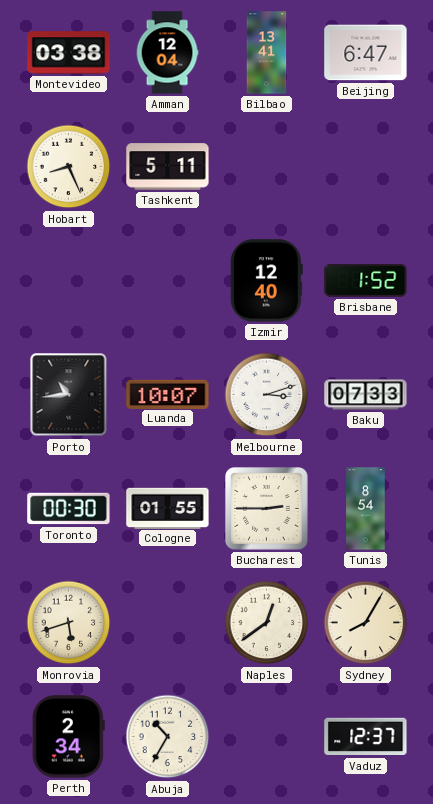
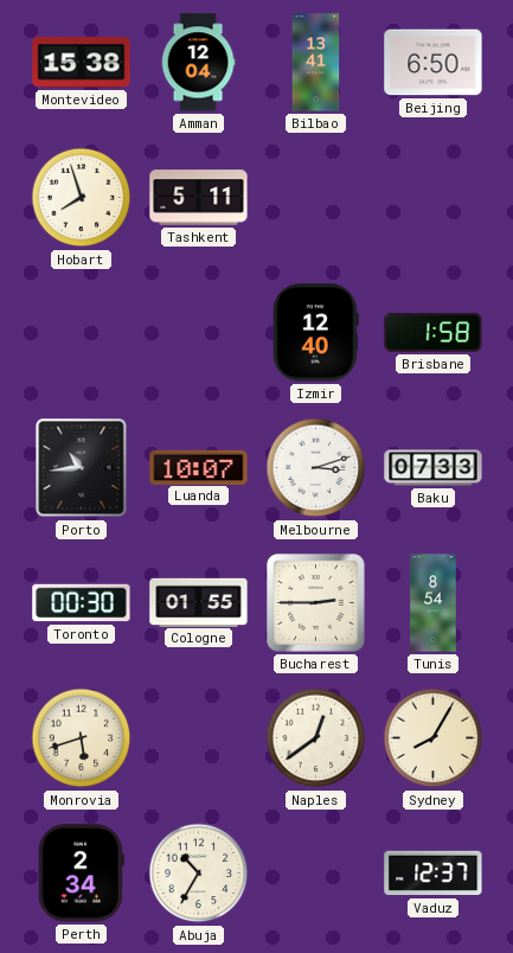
Montevideo: 03:38 -> 15:38
Beijing: 6:47 -> 6:50
Hobart: 8:26 -> 7:57
Brisbane: 1:52 -> 1:58
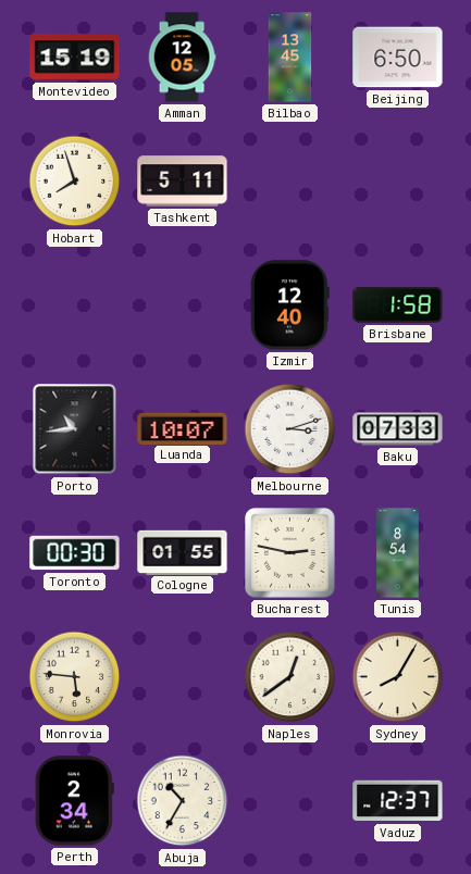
Montevideo: 15:38 -> 15:19
Amman: 12:04 -> 12:05
Bilbao: 13:41 -> 13:45
Bucharest: 2:45 -> 2:47
Monrovia: 5:42 -> 5:46
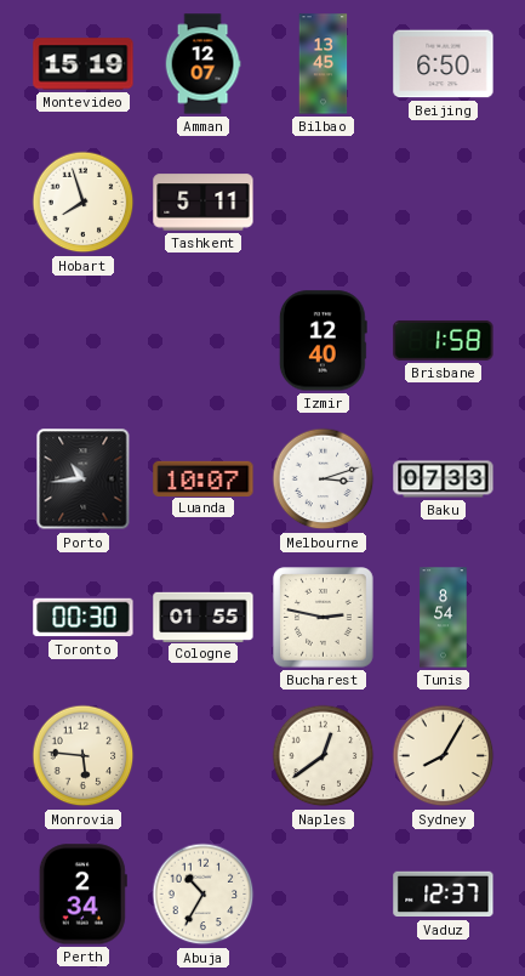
Amman: 12:05 -> 12:07
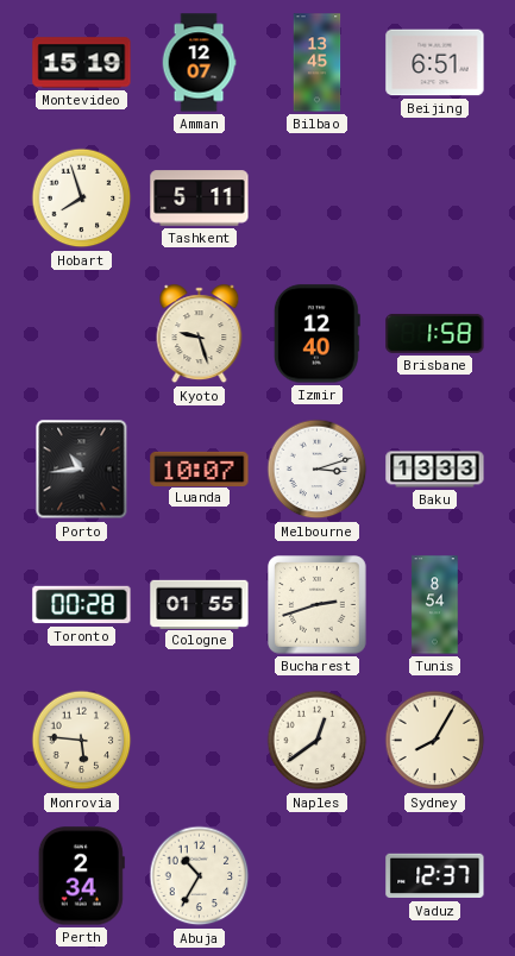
Beijing: 6:50 -> 6:51
Kyoto: none -> 9:27
Baku: 07:33 -> 13:33
Toronto: 00:30 -> 00:28
Bucharest: 2:47 -> 2:42
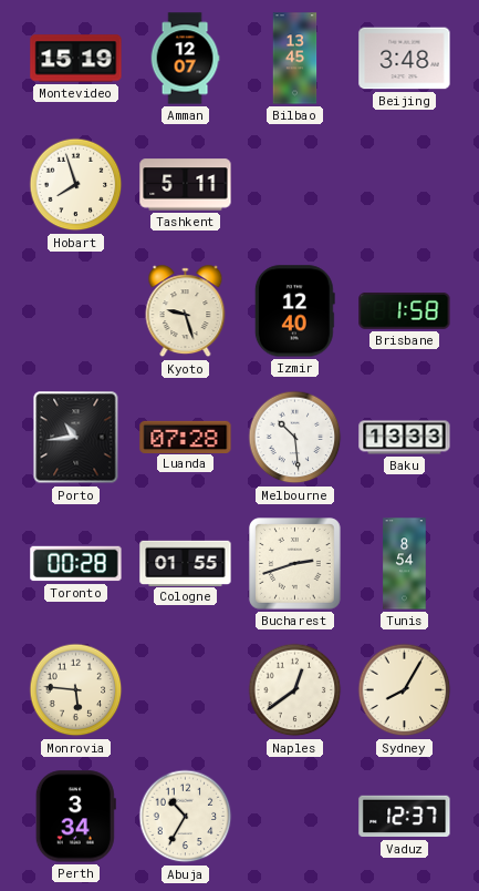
Beijing: 6:51 -> 3:48
Luanda: 10:07 -> 07:28
Melbourne: 3:12 -> 10:29
Perth: 2:34 -> 3:34
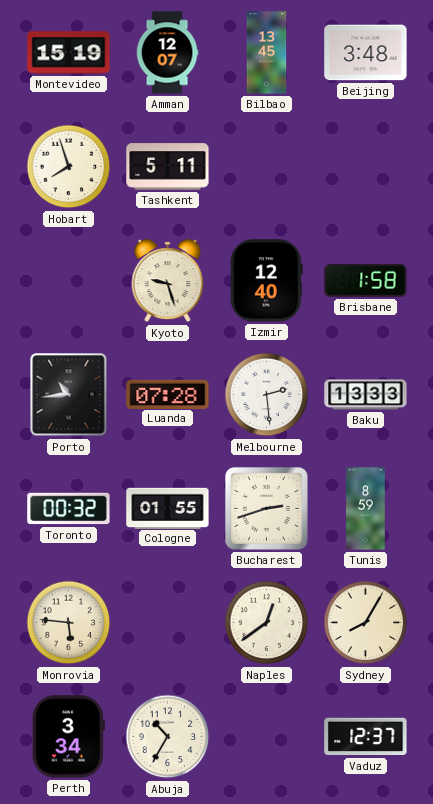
Melbourne: 10:29 -> 2:29
Toronto: 00:28 -> 00:32
Tunis: 8:54 -> 8:59
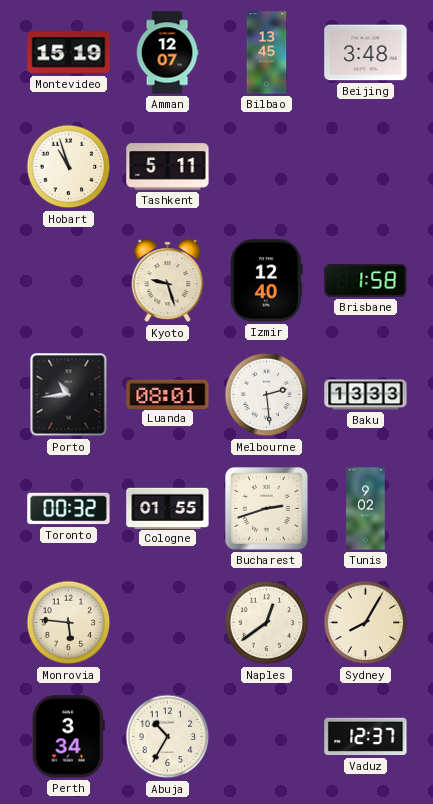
Hobart: 7:57 -> 10:57
Luanda: 07:28 -> 08:01
Tunis: 8:59 -> 9:02
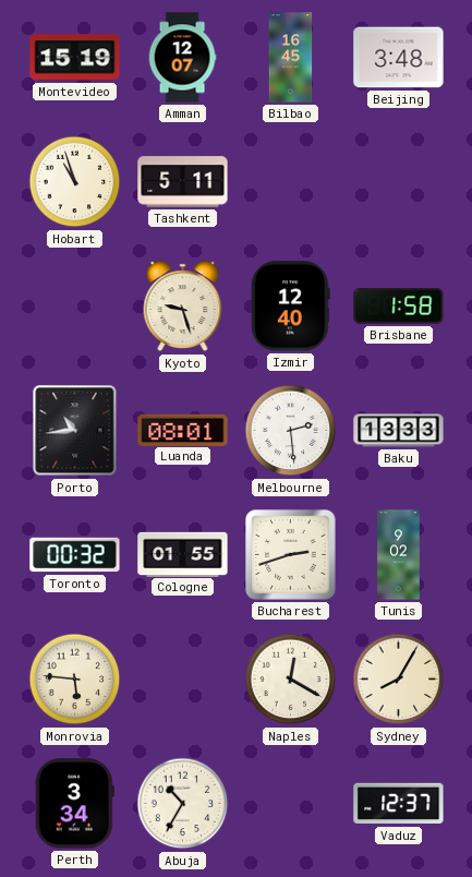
Bilbao: 13:45 -> 16:45
Naples: 12:39 -> 12:20
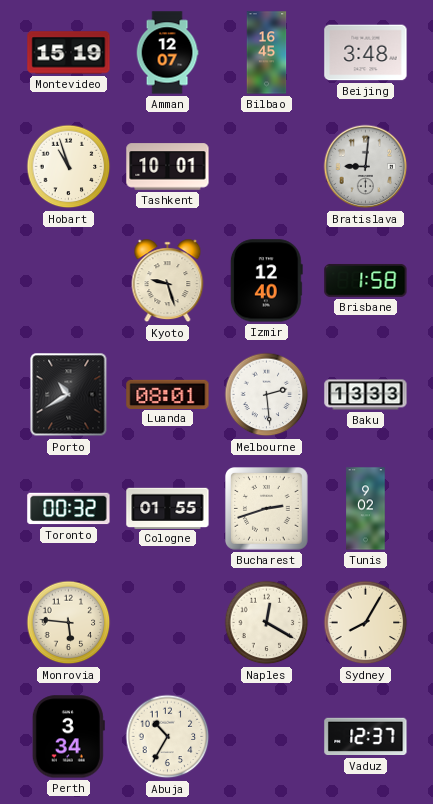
Tashkent: 5:11 -> 10:01
Bratislava: none -> 9:01
Porto: 10:44 -> 10:40
